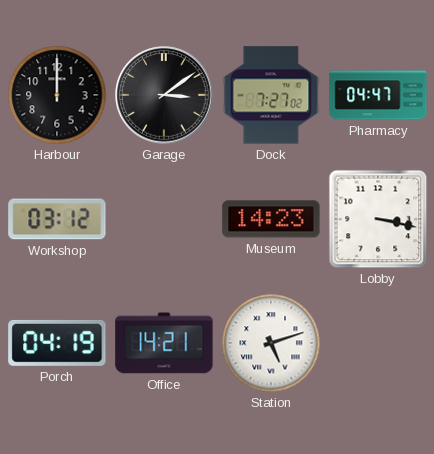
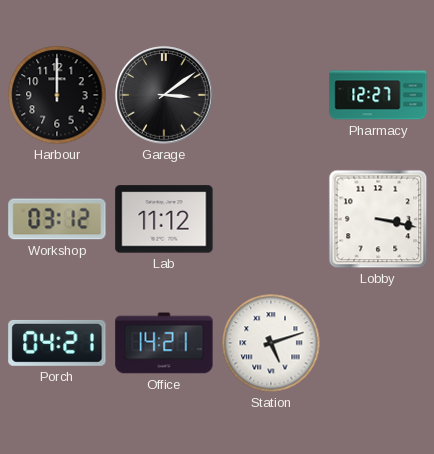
Dock: 7:27 -> none
Pharmacy: 04:47 -> 12:27
Lab: none -> 11:12
Museum: 14:23 -> none
Porch: 04:19 -> 04:21
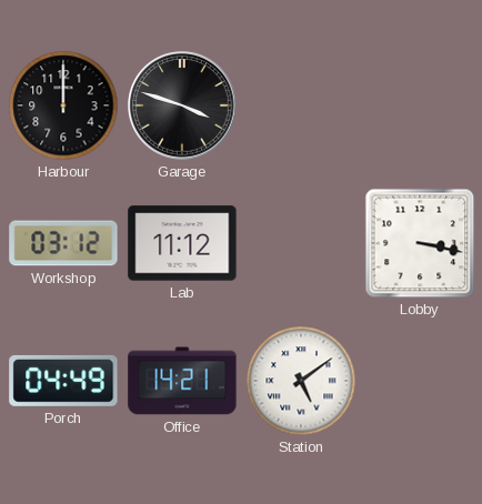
Garage: 3:09 -> 3:48
Pharmacy: 12:27 -> none
Porch: 04:21 -> 04:49
Station: 5:12 -> 5:09
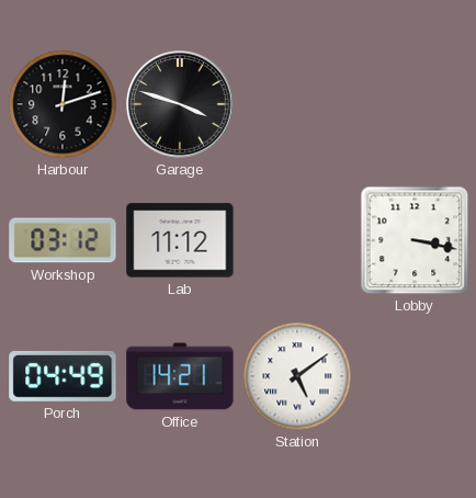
Harbour: 12:00 -> 12:12
